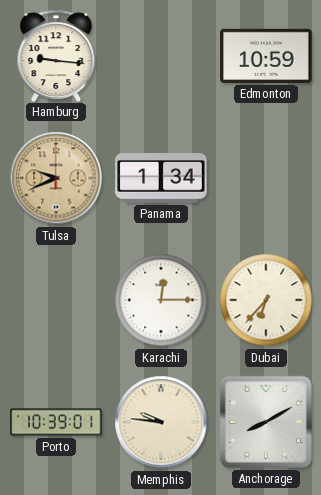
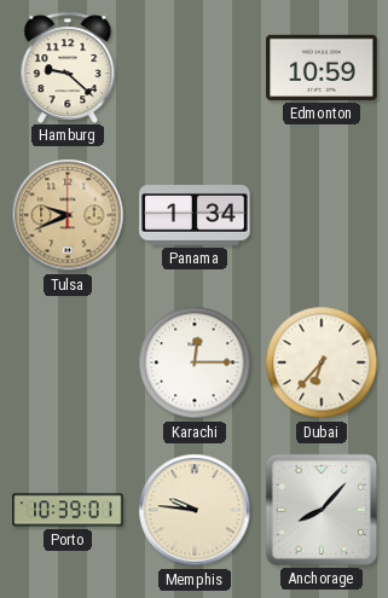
Hamburg: 9:16 -> 9:22
Anchorage: 8:10 -> 8:07
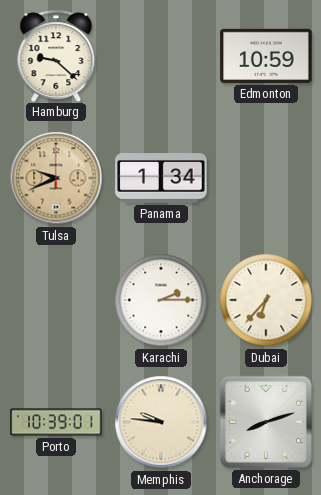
Karachi: 12:15 -> 2:15
Anchorage: 8:07 -> 8:12
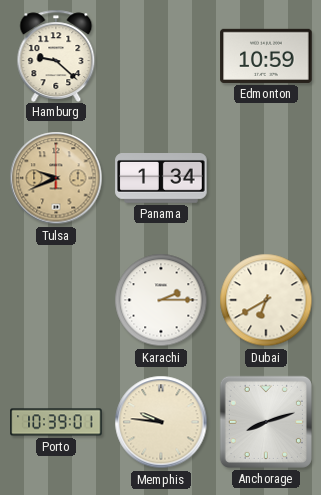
Dubai: 6:37 -> 6:40
